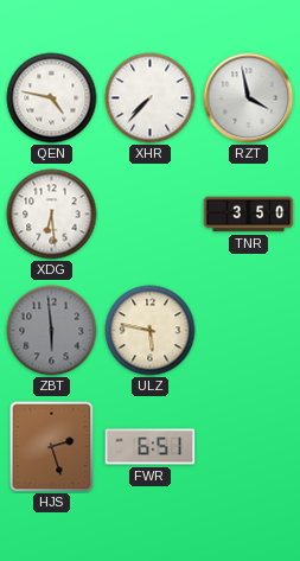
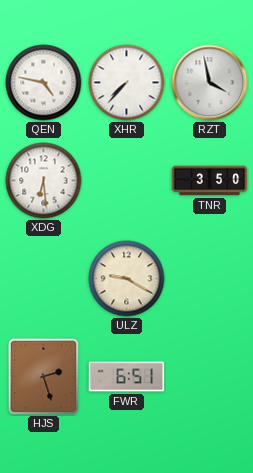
ZBT: 5:59 -> none
ULZ: 5:47 -> 9:20
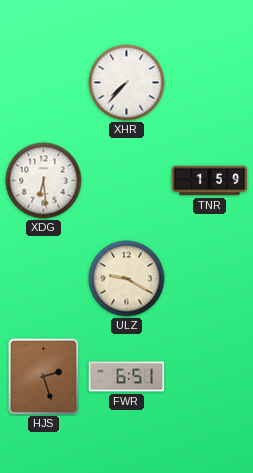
QEN: 4:47 -> none
RZT: 3:58 -> none
TNR: 3:50 -> 1:59
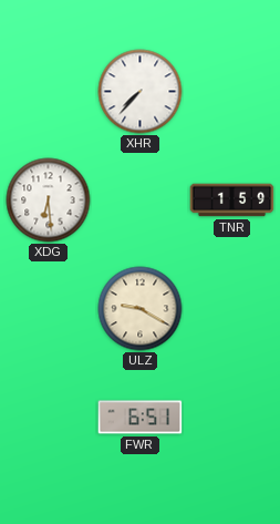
HJS: 2:27 -> none
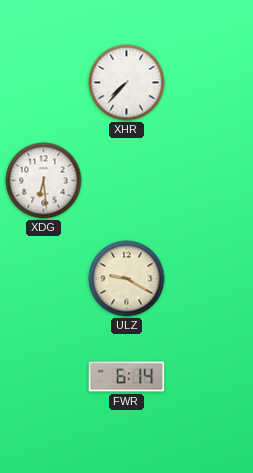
TNR: 1:59 -> none
FWR: 6:51 -> 6:14
